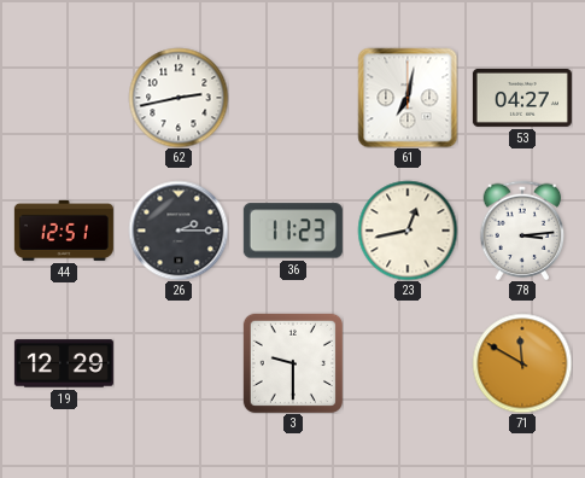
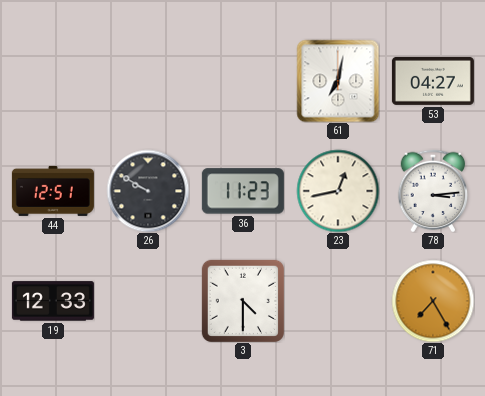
62: 2:43 -> none
26: 2:15 -> 9:50
19: 12:29 -> 12:33
3: 9:30 -> 4:30
71: 11:50 -> 7:25
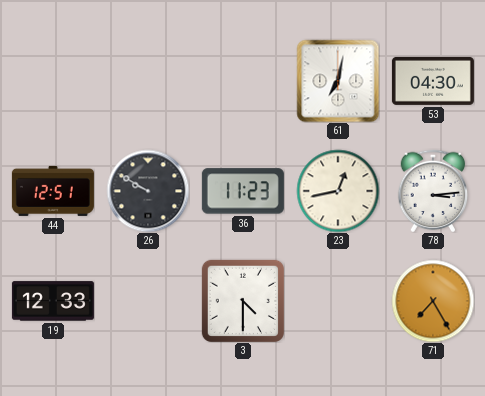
53: 04:27 -> 04:30
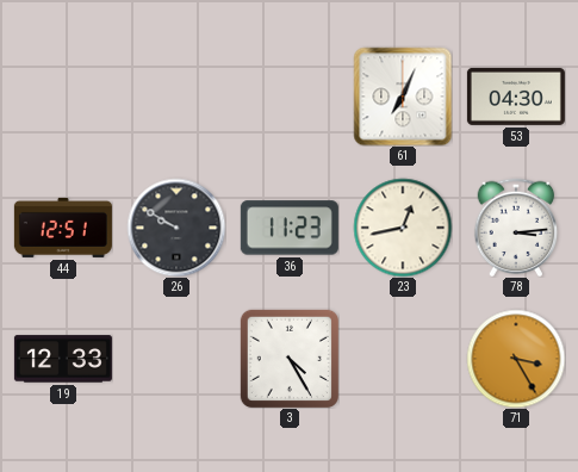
61: 7:02 -> 7:04
3: 4:30 -> 4:25
71: 7:25 -> 3:25
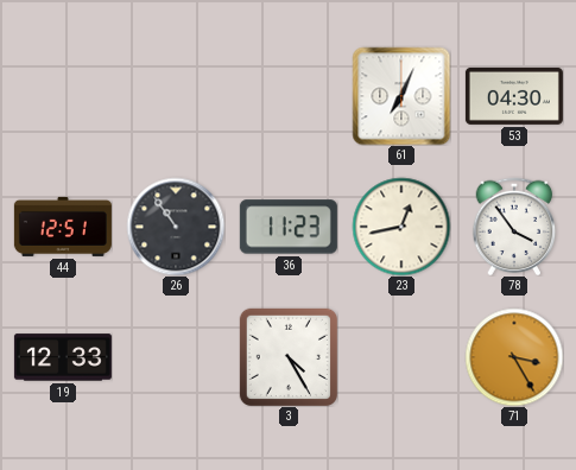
26: 9:50 -> 10:54
78: 3:14 -> 3:54
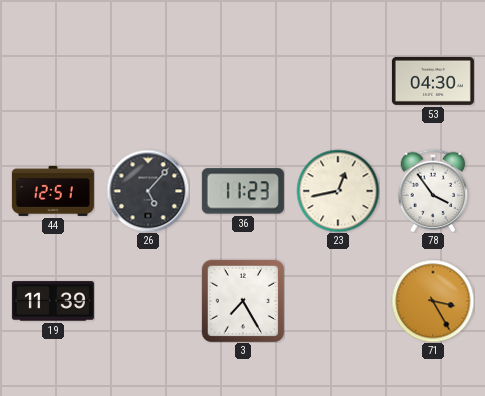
61: 7:04 -> none
26: 10:54 -> 5:07
19: 12:33 -> 11:39
3: 4:25 -> 7:25
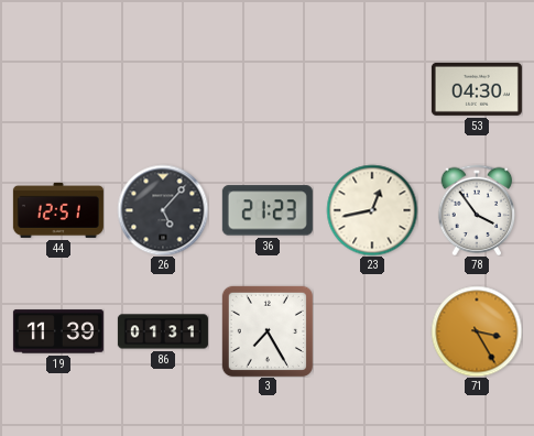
36: 11:23 -> 21:23
86: none -> 01:31
